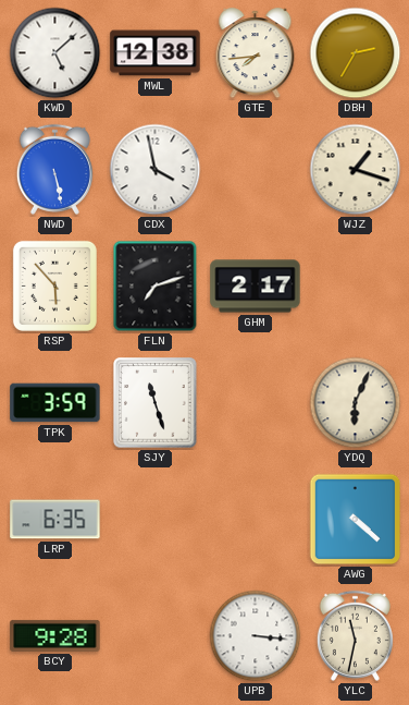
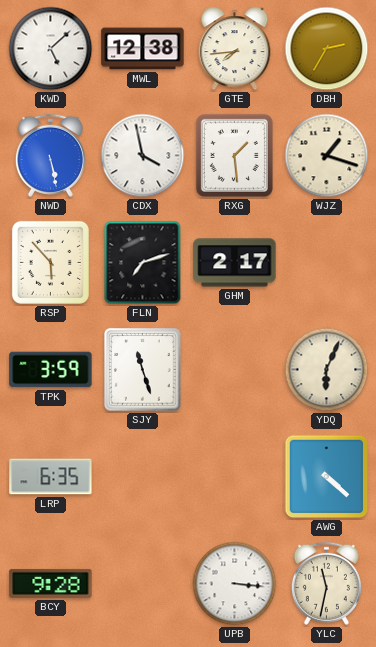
RXG: none -> 1:29
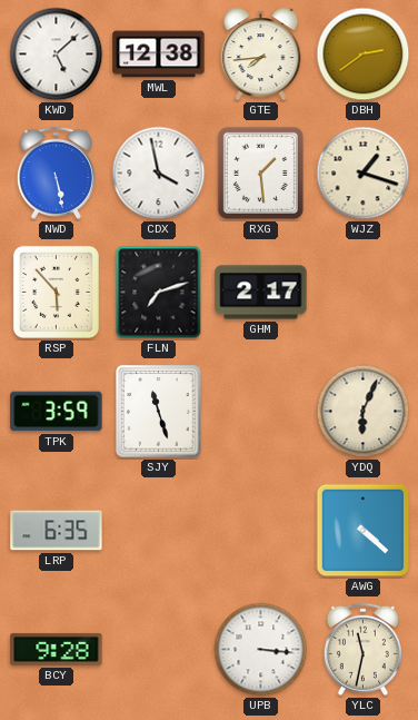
DBH: 2:35 -> 2:39
